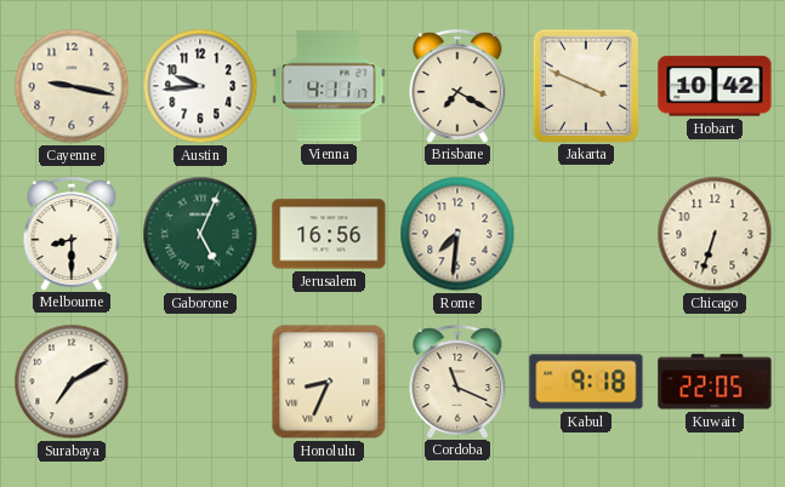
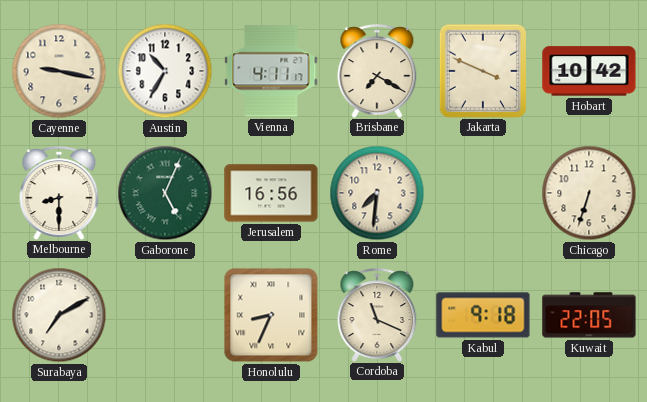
Austin: 9:44 -> 10:35
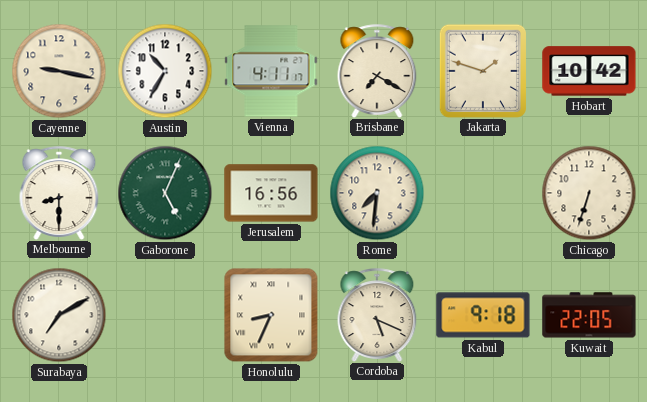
Jakarta: 3:49 -> 1:48
Cordoba: 11:19 -> 5:19
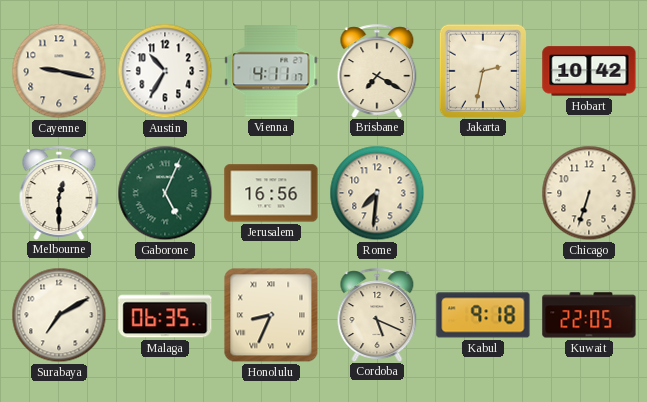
Jakarta: 1:48 -> 2:32
Melbourne: 8:30 -> 12:30
Malaga: none -> 06:35
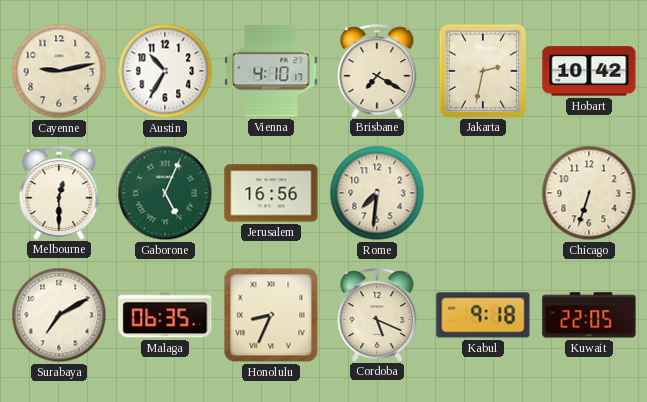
Cayenne: 9:17 -> 9:13
Vienna: 4:11 -> 4:10
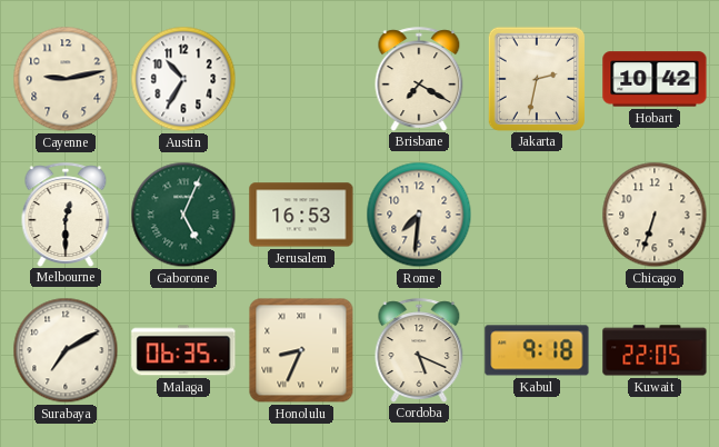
Vienna: 4:10 -> none
Jerusalem: 16:56 -> 16:53
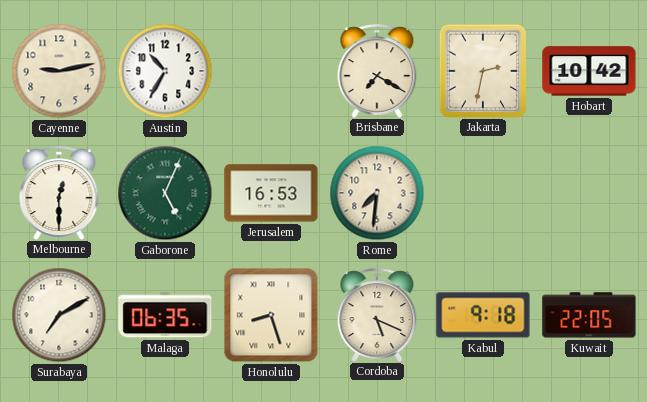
Chicago: 6:33 -> none
Honolulu: 8:34 -> 8:27
